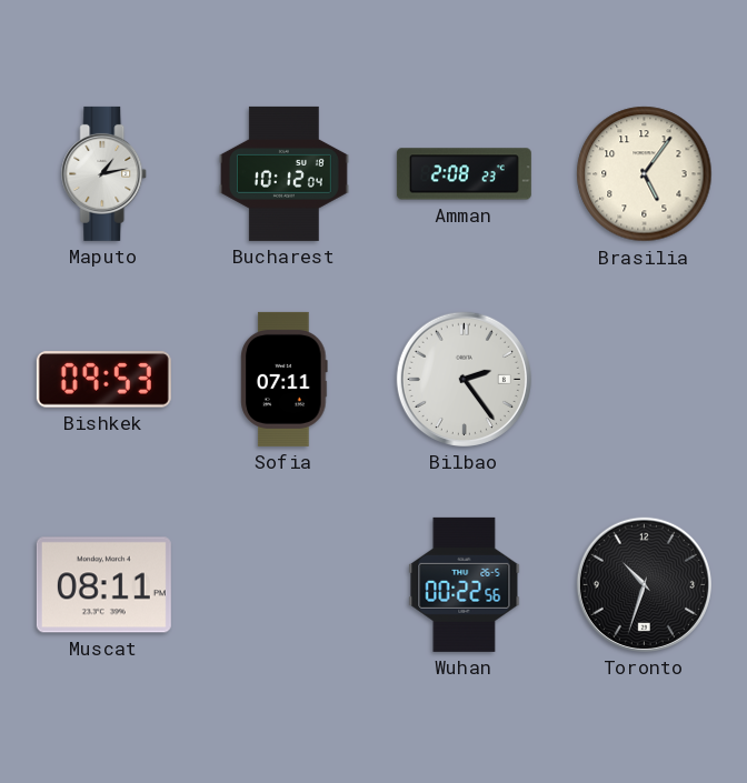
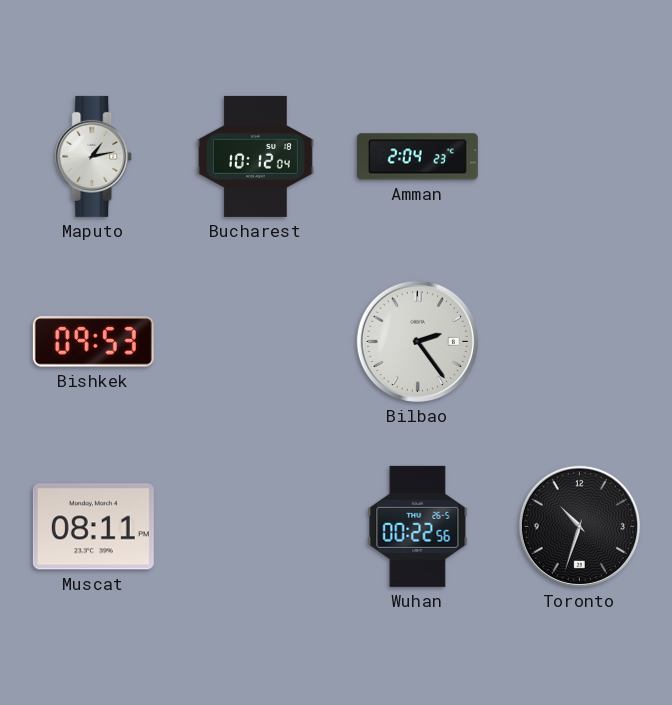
Amman: 2:08 -> 2:04
Brasilia: 5:06 -> none
Sofia: 07:11 -> none
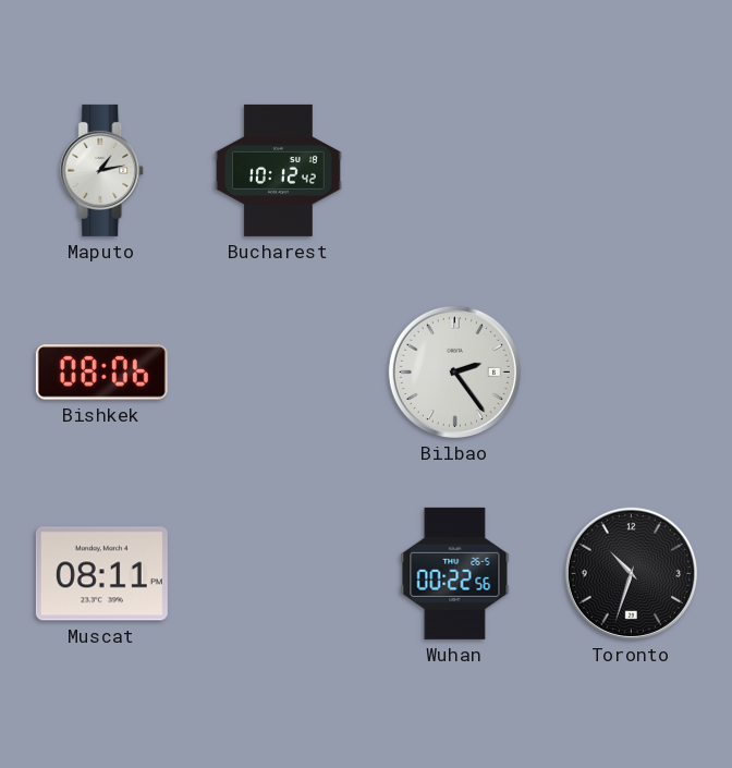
Bucharest: 10:12:04 -> 10:12:42
Amman: 2:04 -> none
Bishkek: 09:53 -> 08:06
